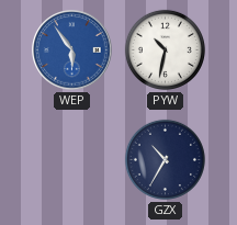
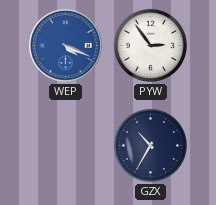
WEP: 5:54 -> 4:19
PYW: 10:32 -> 2:54
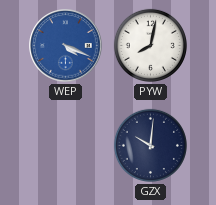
PYW: 2:54 -> 8:02
GZX: 10:35 -> 10:01
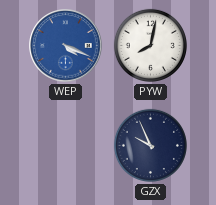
GZX: 10:01 -> 9:56
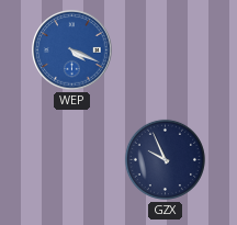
PYW: 8:02 -> none
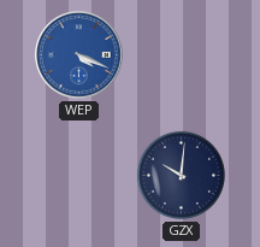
GZX: 9:56 -> 10:01
